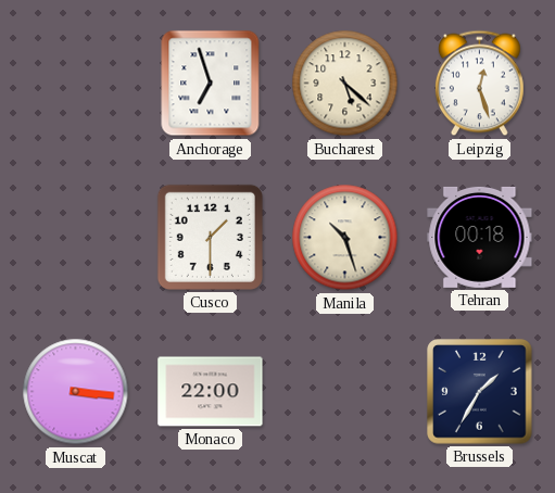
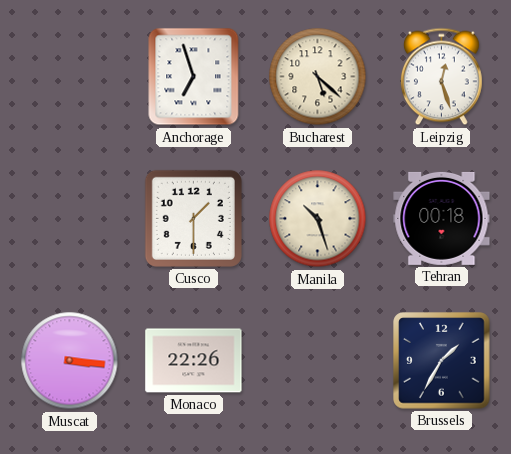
Monaco: 22:00 -> 22:26
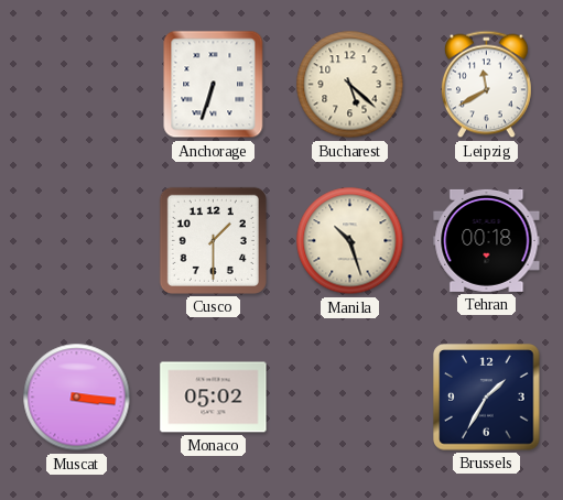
Anchorage: 6:57 -> 6:33
Leipzig: 12:27 -> 11:40
Monaco: 22:26 -> 05:02
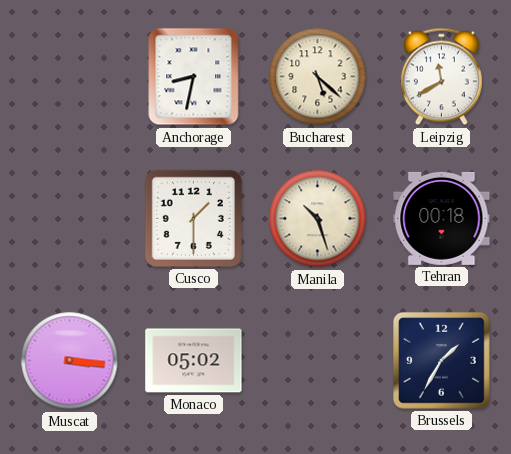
Anchorage: 6:33 -> 8:32
